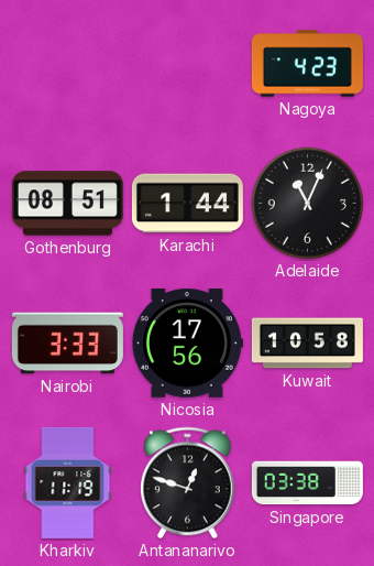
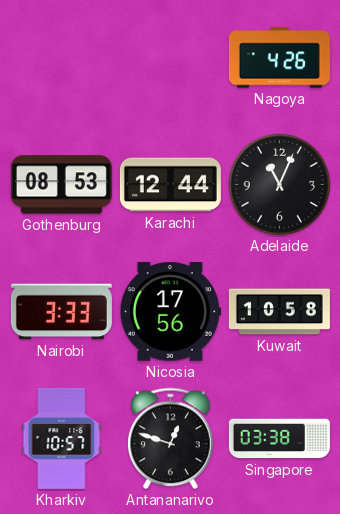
Nagoya: 4:23 -> 4:26
Gothenburg: 08:51 -> 08:53
Karachi: 1:44 -> 12:44
Kharkiv: 11:19 -> 10:57
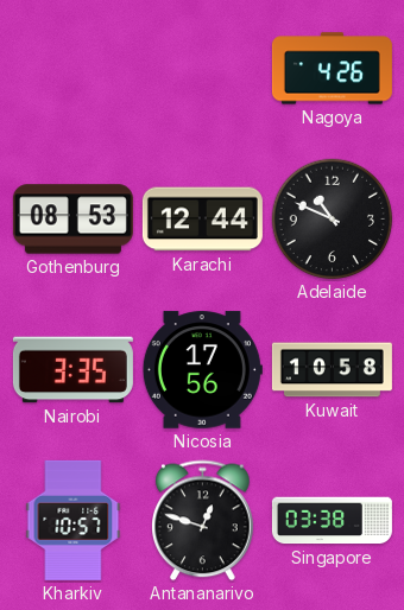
Adelaide: 11:04 -> 10:49
Nairobi: 3:33 -> 3:35
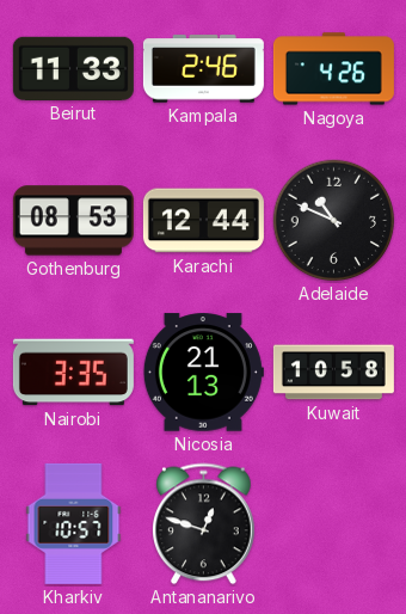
Beirut: none -> 11:33
Kampala: none -> 2:46
Nicosia: 17:56 -> 21:13
Singapore: 03:38 -> none
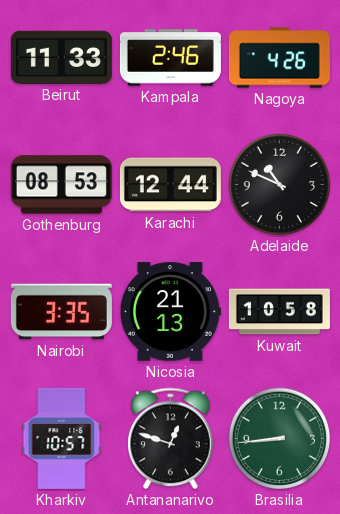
Brasilia: none -> 8:44
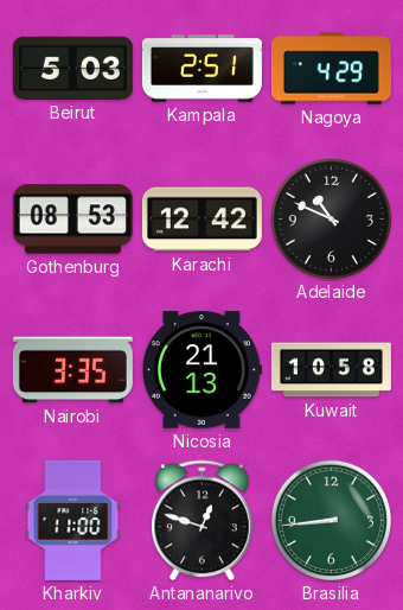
Beirut: 11:33 -> 5:03
Kampala: 2:46 -> 2:51
Nagoya: 4:26 -> 4:29
Karachi: 12:44 -> 12:42
Kharkiv: 10:57 -> 11:00
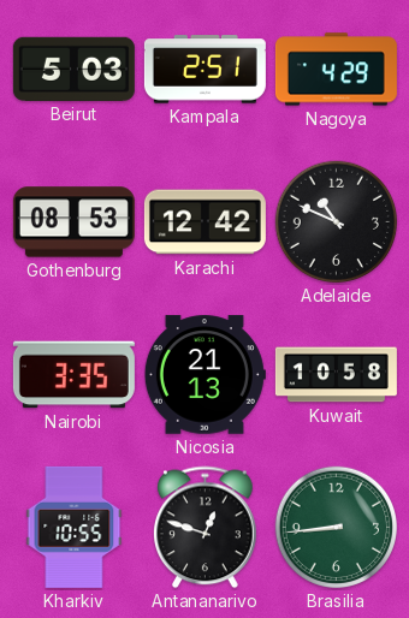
Kharkiv: 11:00 -> 10:55
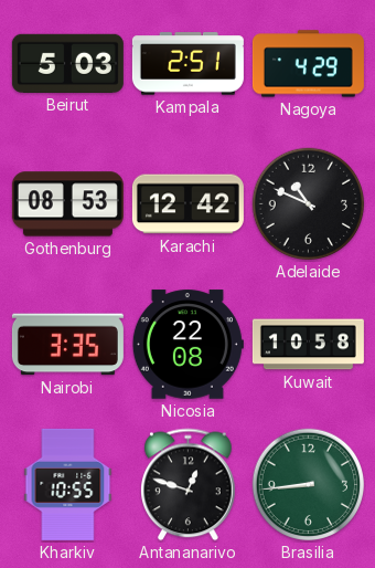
Nicosia: 21:13 -> 22:08
